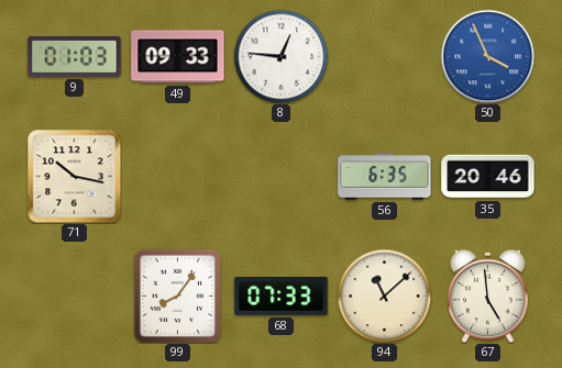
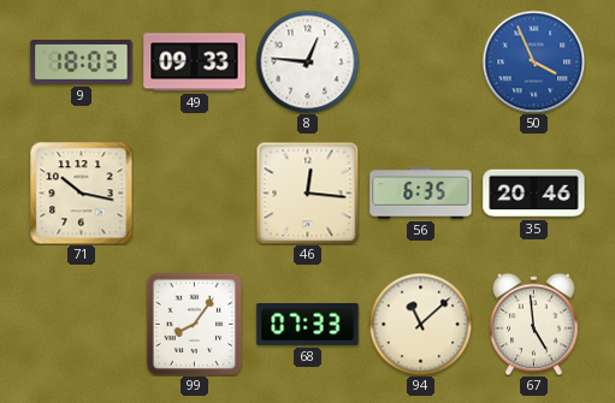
9: 01:03 -> 18:03
46: none -> 12:16
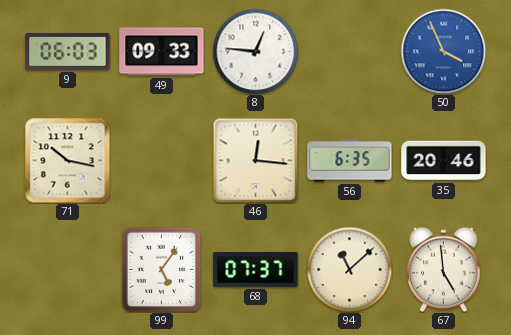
9: 18:03 -> 06:03
99: 8:06 -> 5:06
68: 07:33 -> 07:37
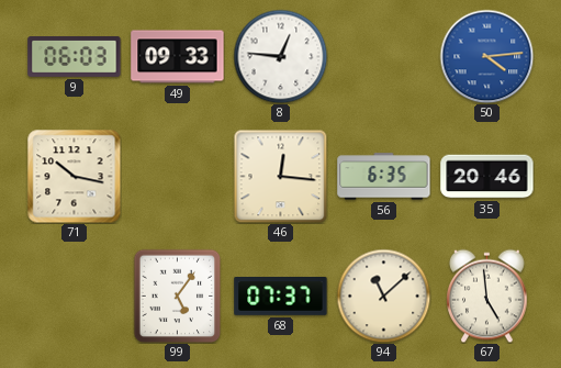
50: 3:56 -> 4:14
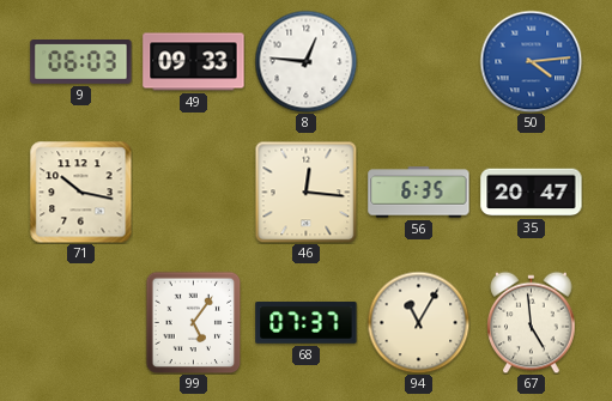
35: 20:46 -> 20:47
94: 11:08 -> 11:05
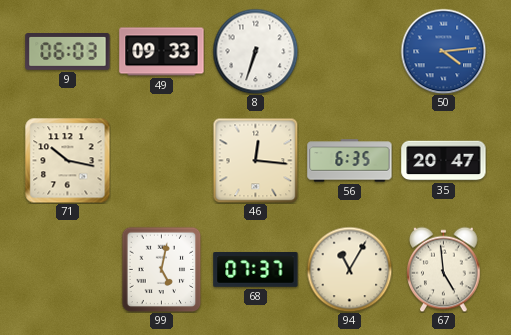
8: 12:46 -> 6:33
99: 5:06 -> 5:02
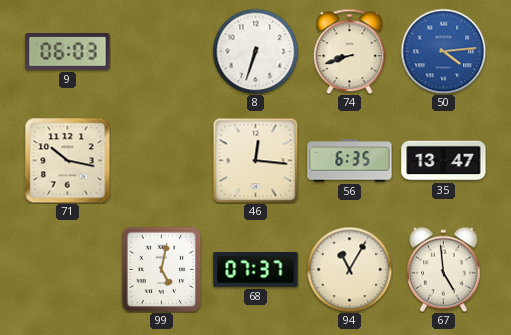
49: 09:33 -> none
74: none -> 8:42
35: 20:47 -> 13:47
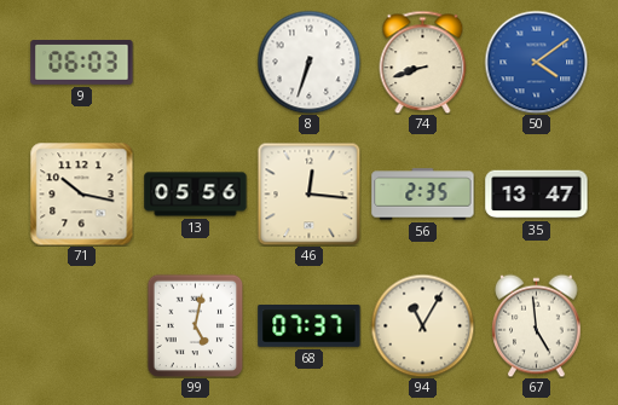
50: 4:14 -> 4:09
13: none -> 05:56
56: 6:35 -> 2:35
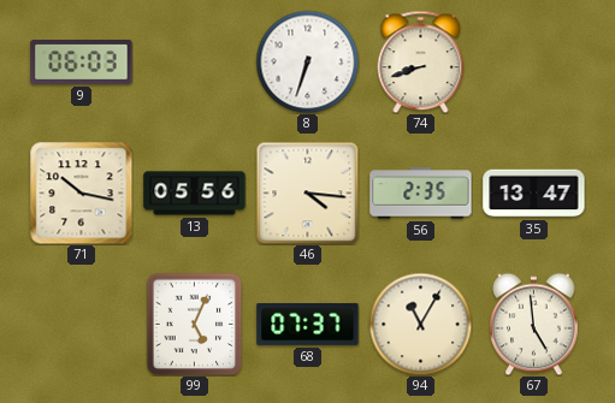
50: 4:09 -> none
46: 12:16 -> 4:16
99: 5:02 -> 5:04
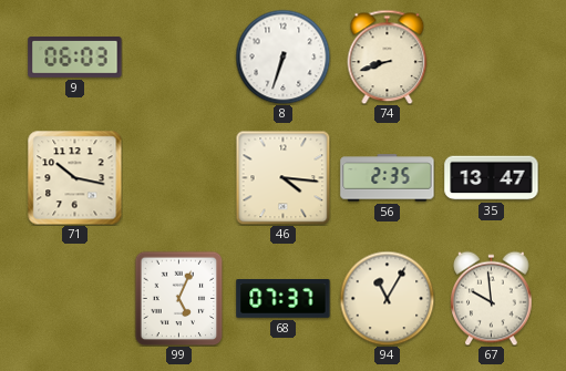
13: 05:56 -> none
67: 4:59 -> 9:59
